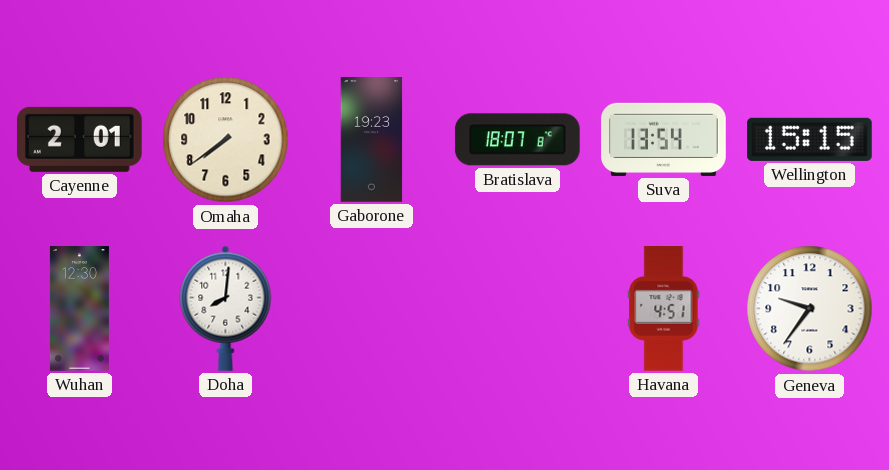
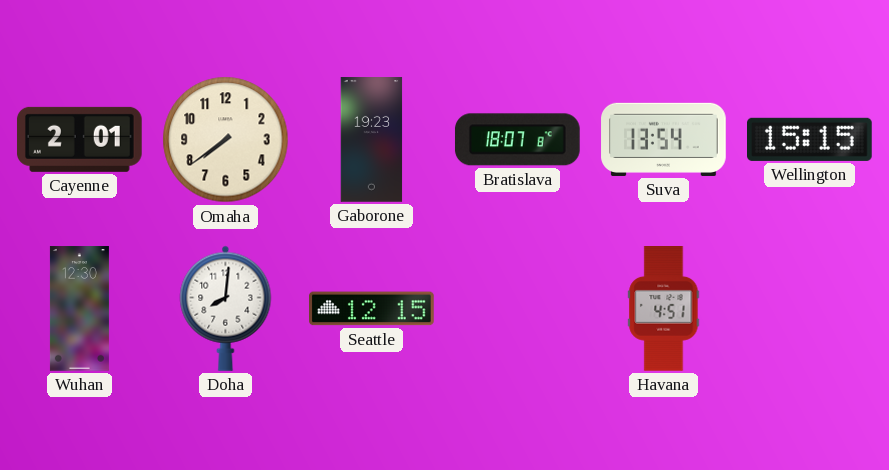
Seattle: none -> 12:15
Geneva: 9:36 -> none
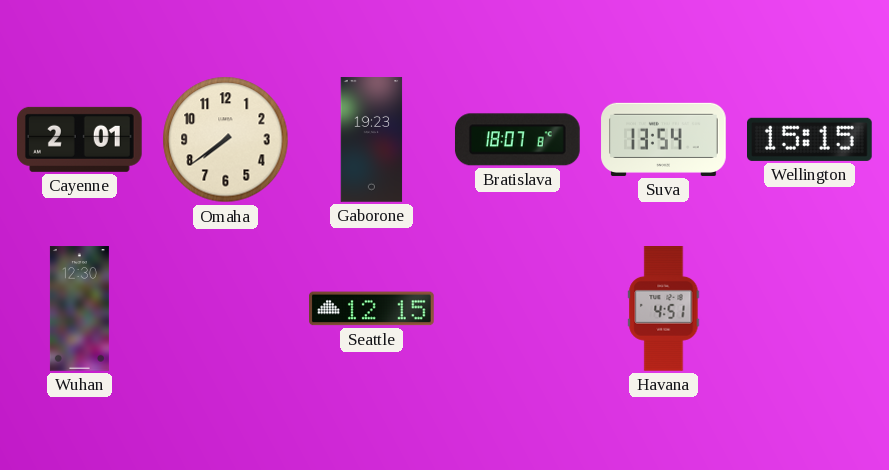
Doha: 8:01 -> none
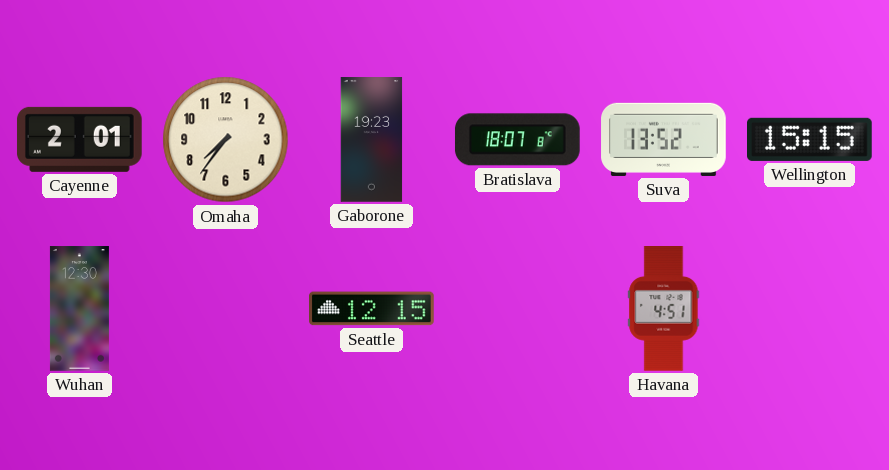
Omaha: 7:39 -> 7:36
Suva: 13:54 -> 13:52
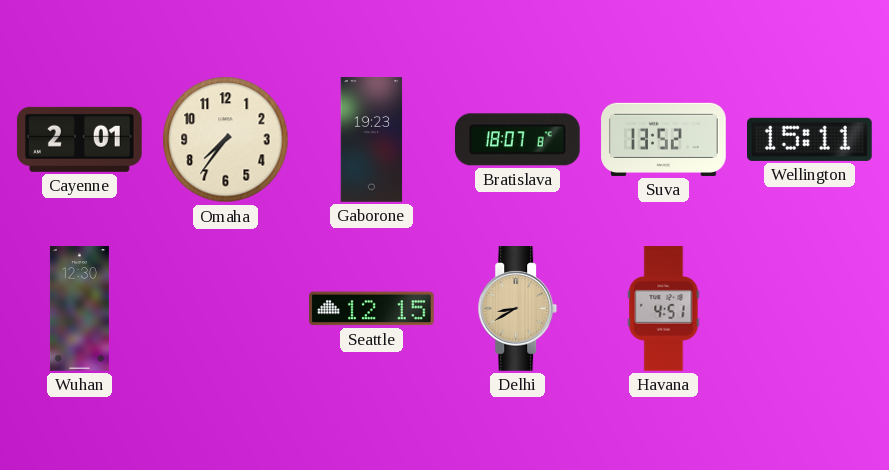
Wellington: 15:15 -> 15:11
Delhi: none -> 8:40
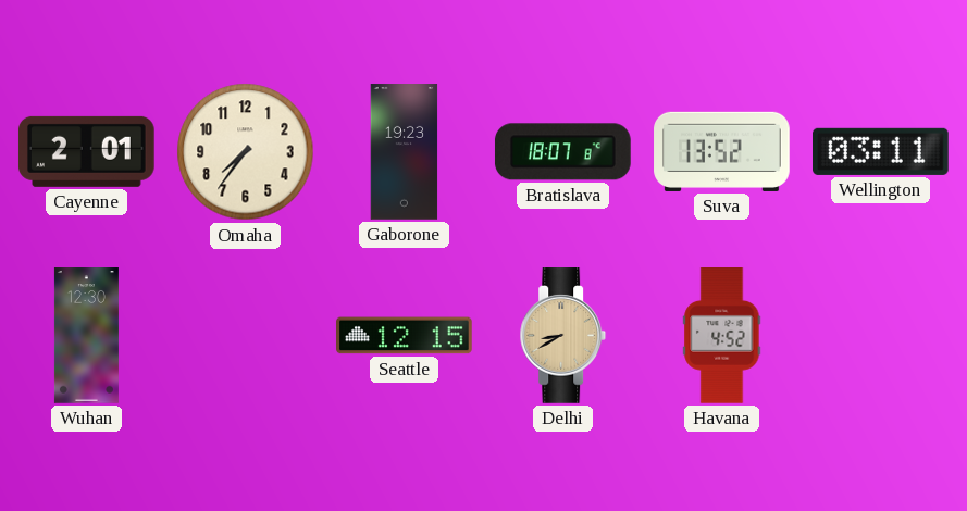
Wellington: 15:11 -> 03:11
Havana: 4:51 -> 4:52
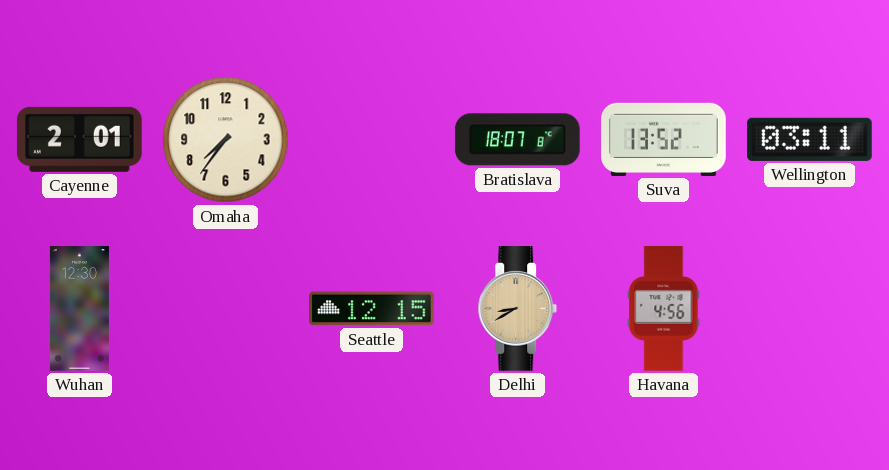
Gaborone: 19:23 -> none
Havana: 4:52 -> 4:56
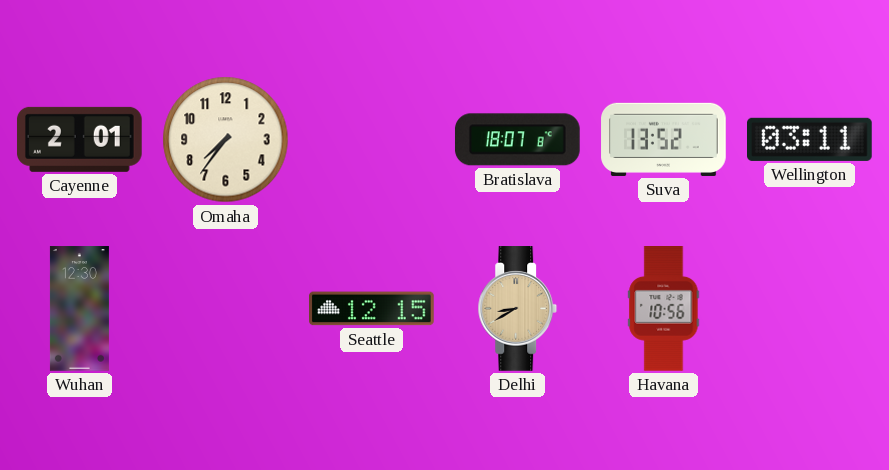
Havana: 4:56 -> 10:56
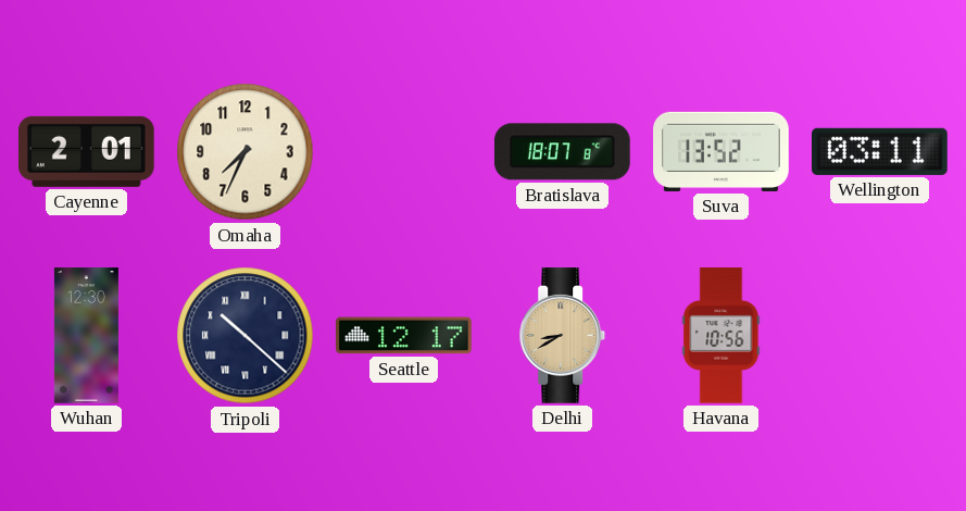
Omaha: 7:36 -> 7:34
Tripoli: none -> 10:22
Seattle: 12:15 -> 12:17
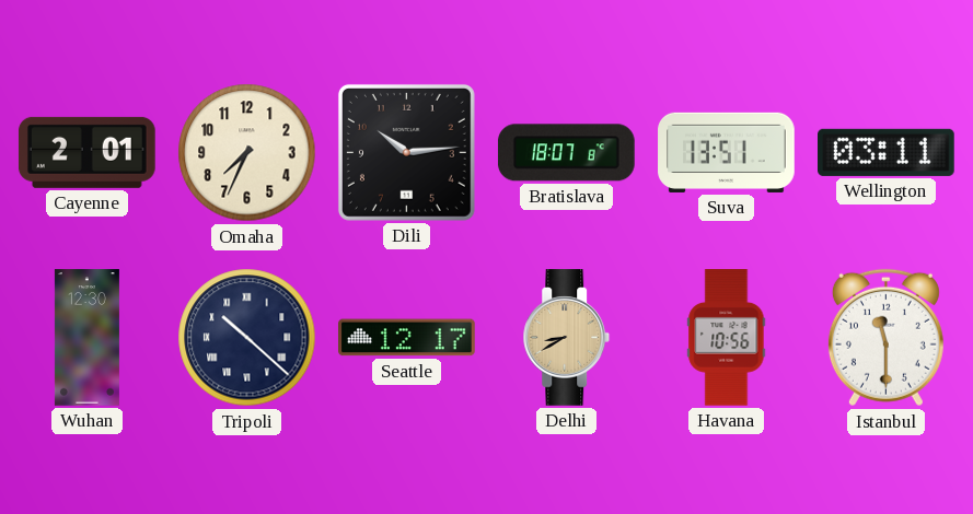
Dili: none -> 10:14
Suva: 13:52 -> 13:51
Istanbul: none -> 11:30
